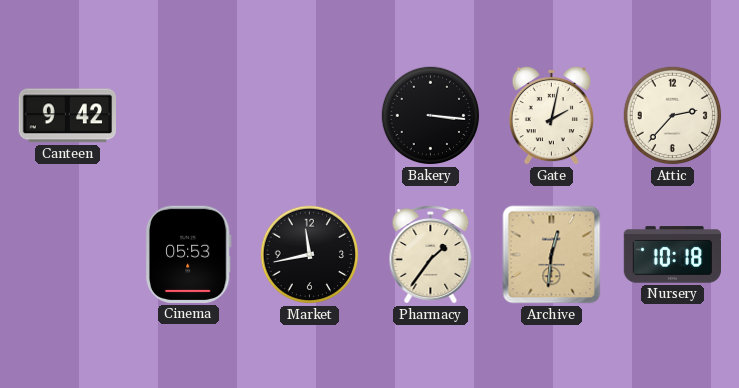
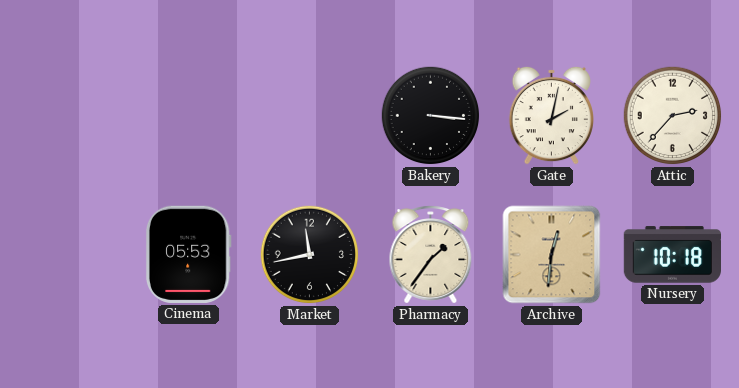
Canteen: 9:42 -> none
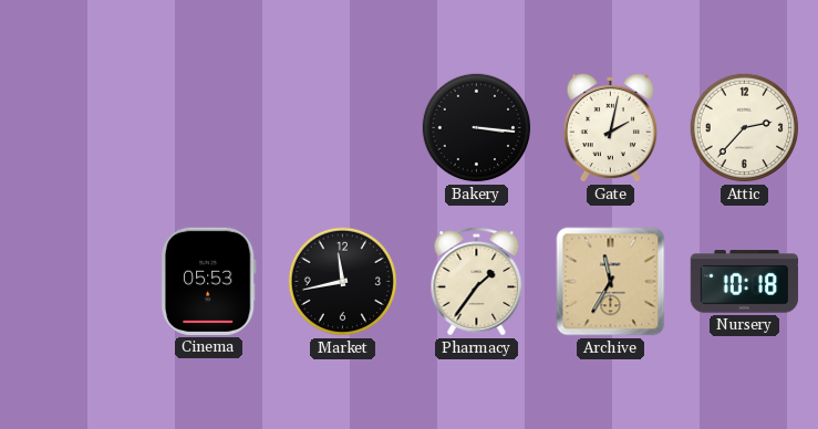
Archive: 12:31 -> 11:35
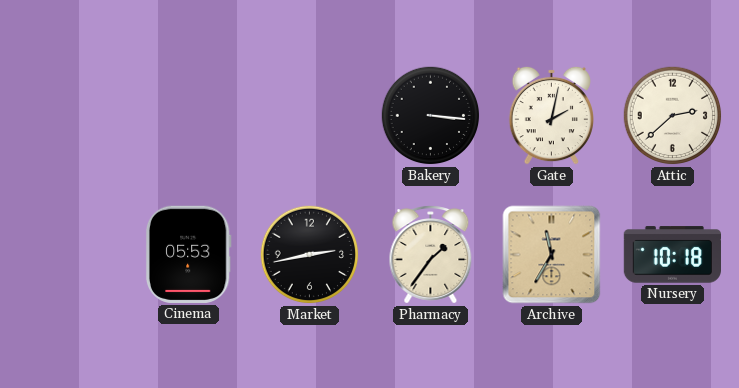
Attic: 2:37 -> 2:38
Market: 11:43 -> 2:43
